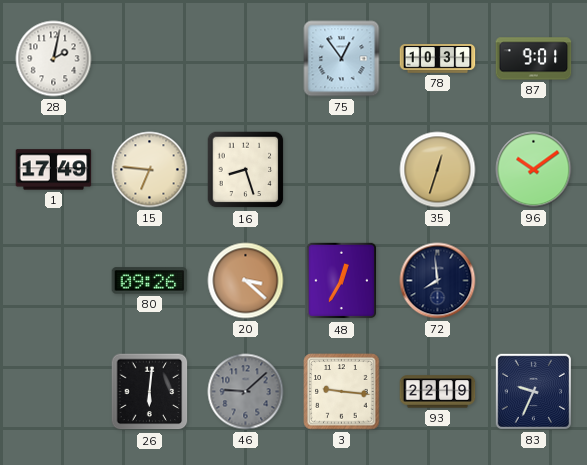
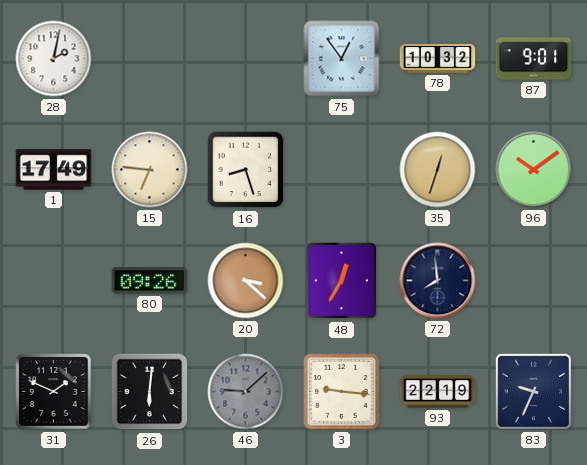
78: 10:31 -> 10:32
31: none -> 1:49
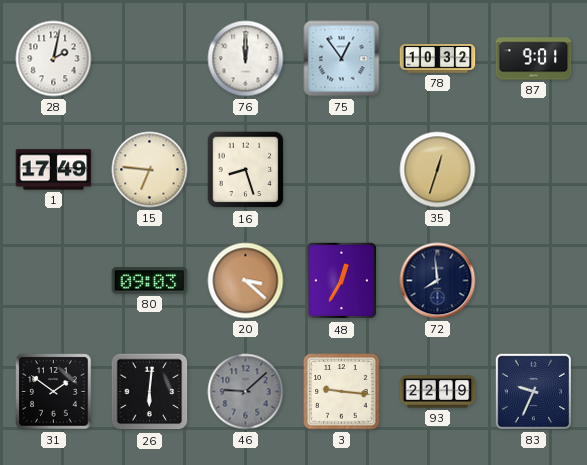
76: none -> 12:00
96: 10:09 -> none
80: 09:26 -> 09:03
31: 1:49 -> 1:51
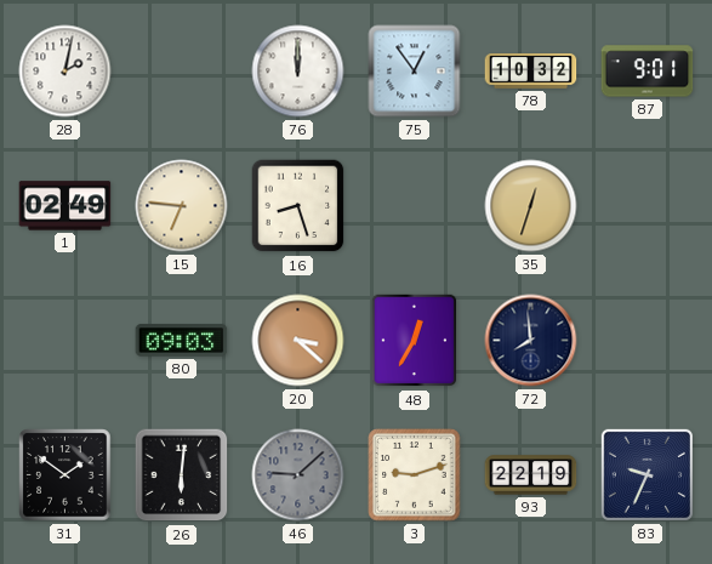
1: 17:49 -> 02:49
3: 9:16 -> 9:12
